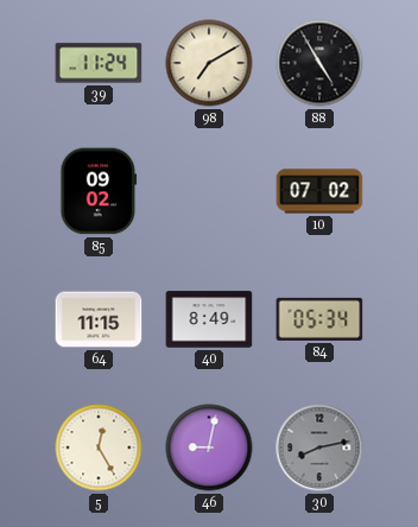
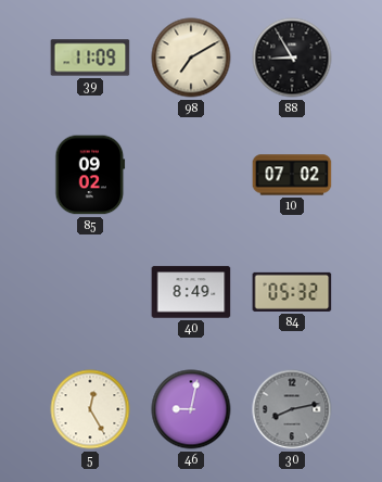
39: 11:24 -> 11:09
88: 4:55 -> 8:55
64: 11:15 -> none
84: 05:34 -> 05:32
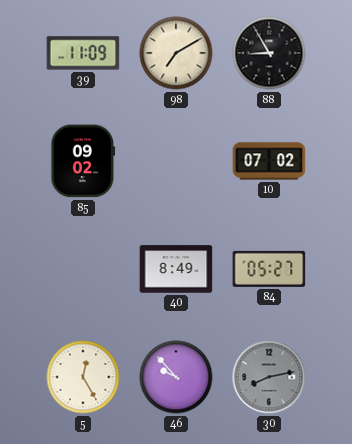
84: 05:32 -> 05:27
46: 9:02 -> 9:53
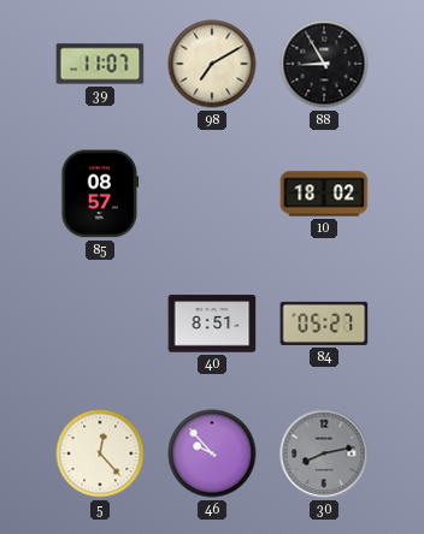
39: 11:09 -> 11:07
85: 09:02 -> 08:57
10: 07:02 -> 18:02
40: 8:49 -> 8:51
5: 12:25 -> 12:23
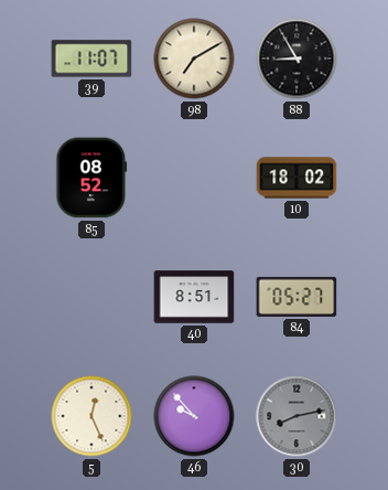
85: 08:57 -> 08:52
5: 12:23 -> 12:26
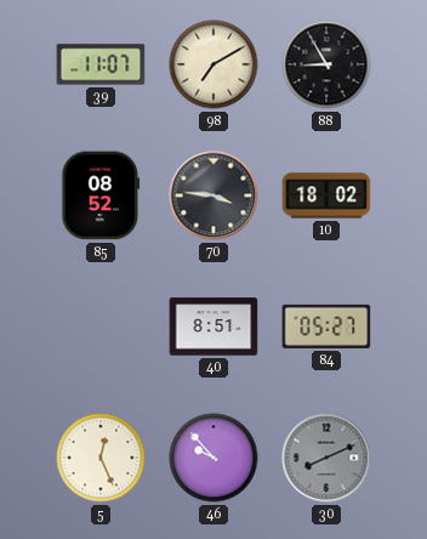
70: none -> 3:46
30: 8:13 -> 8:11
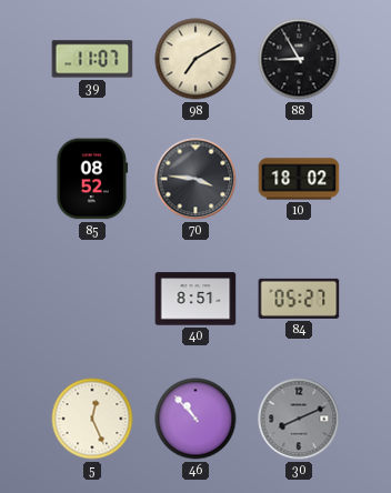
46: 9:53 -> 10:53
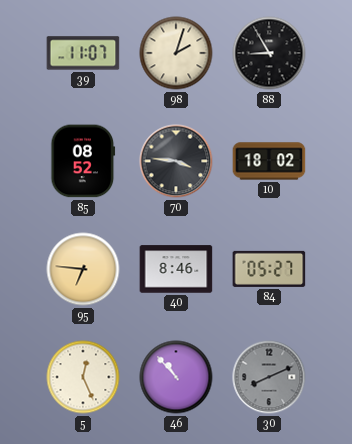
98: 7:10 -> 2:03
95: none -> 6:46
40: 8:51 -> 8:46
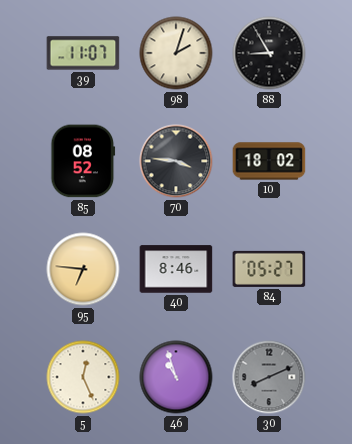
46: 10:53 -> 10:57
